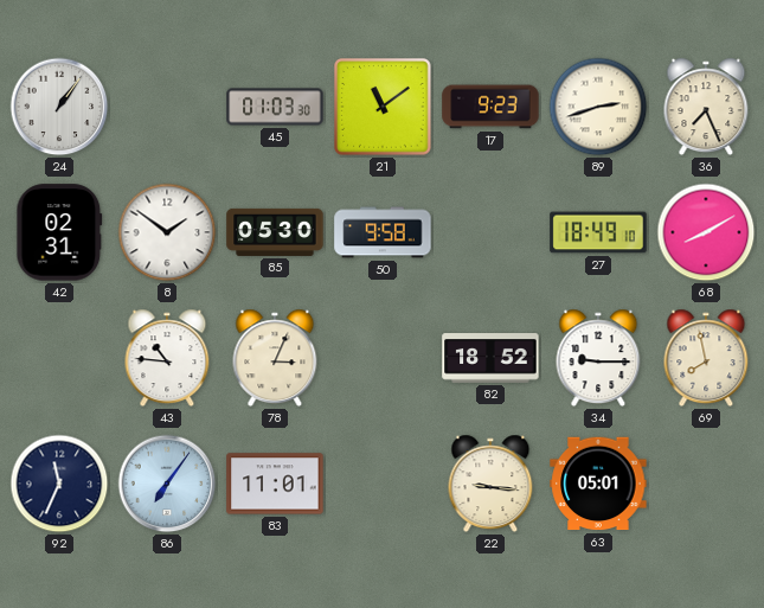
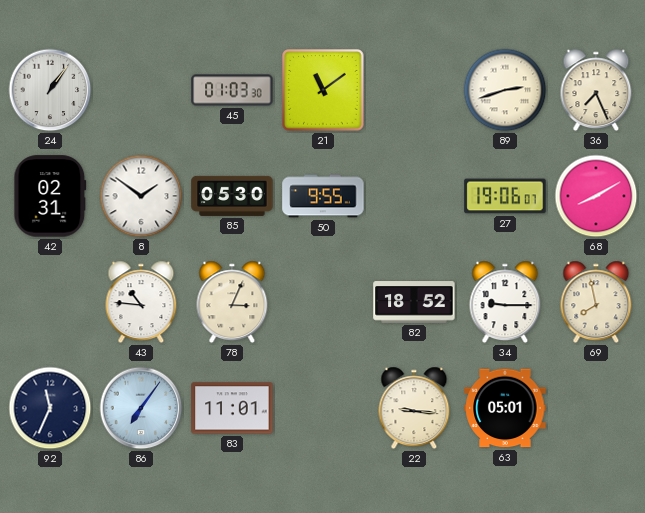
17: 9:23 -> none
50: 9:58 -> 9:55
27: 18:49 -> 19:06
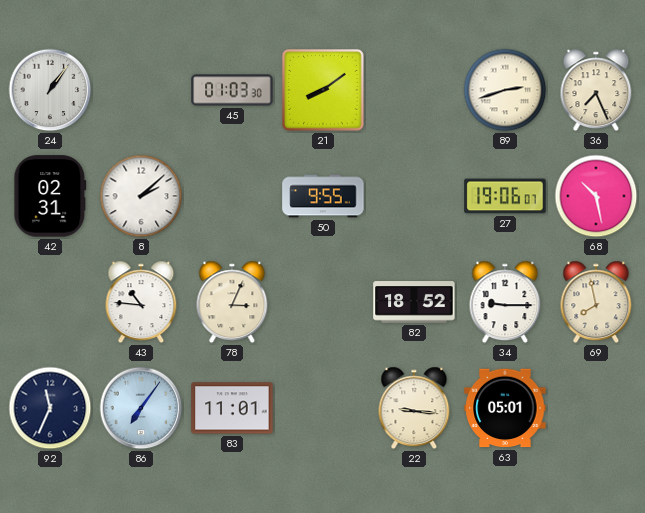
21: 11:09 -> 8:09
8: 1:51 -> 2:08
85: 05:30 -> none
68: 8:10 -> 10:28
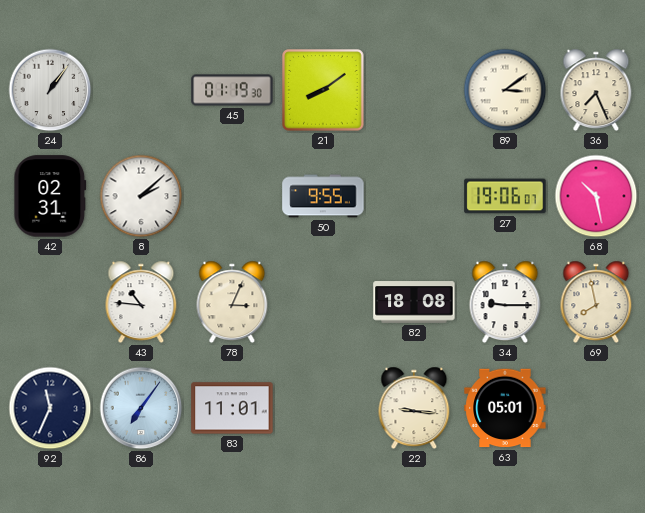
45: 01:03 -> 01:19
89: 2:42 -> 3:09
82: 18:52 -> 18:08
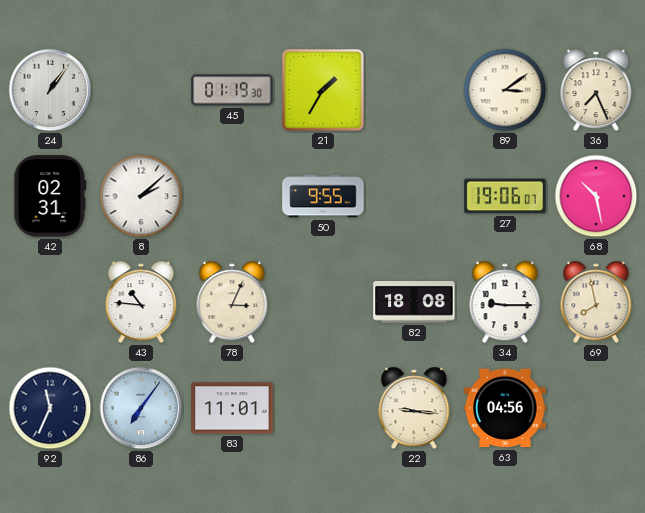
21: 8:09 -> 1:35
63: 05:01 -> 04:56
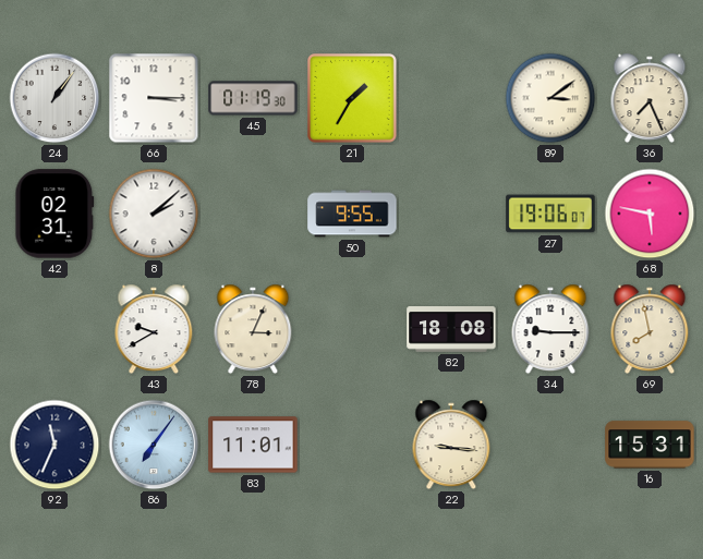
66: none -> 3:15
68: 10:28 -> 5:47
43: 10:46 -> 9:40
63: 04:56 -> none
16: none -> 15:31
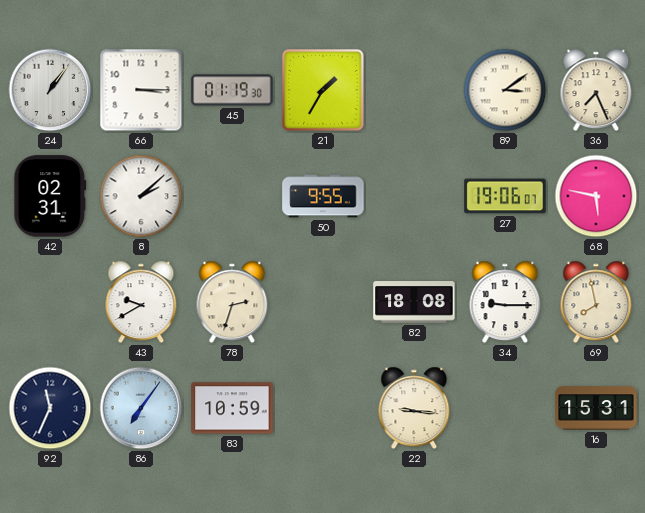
78: 3:04 -> 2:33
83: 11:01 -> 10:59
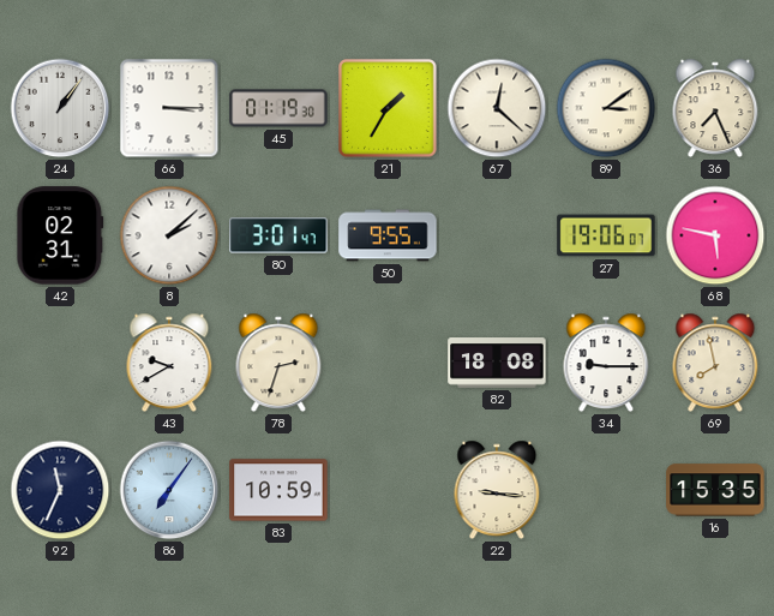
67: none -> 12:22
80: none -> 3:01
16: 15:31 -> 15:35
